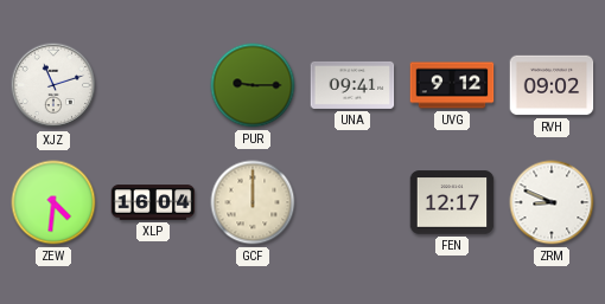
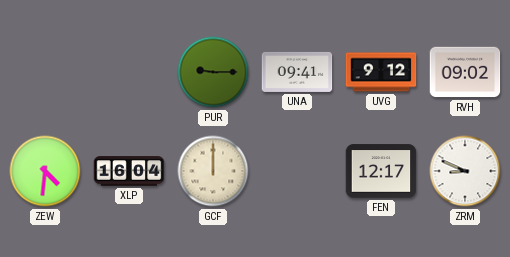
XJZ: 11:12 -> none
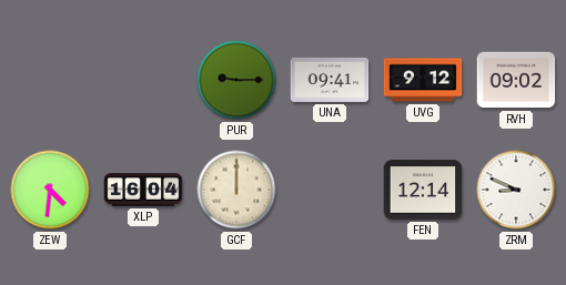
FEN: 12:17 -> 12:14
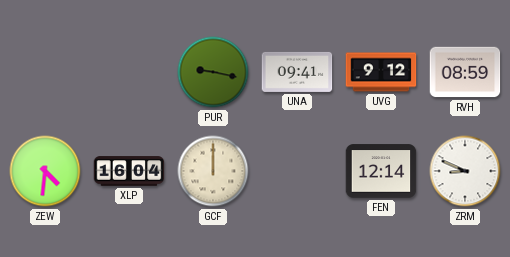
PUR: 9:15 -> 9:17
RVH: 09:02 -> 08:59
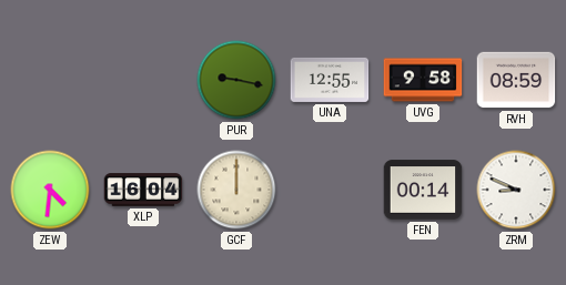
UNA: 09:41 -> 12:55
UVG: 9:12 -> 9:58
FEN: 12:14 -> 00:14
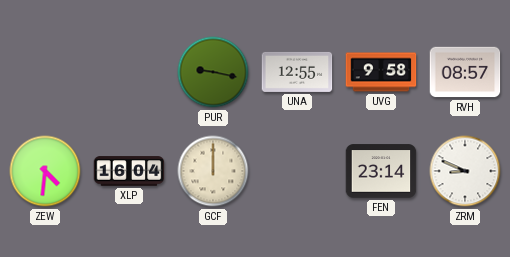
RVH: 08:59 -> 08:57
FEN: 00:14 -> 23:14
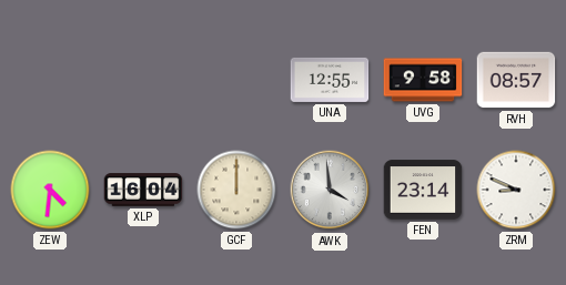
PUR: 9:17 -> none
AWK: none -> 3:59
